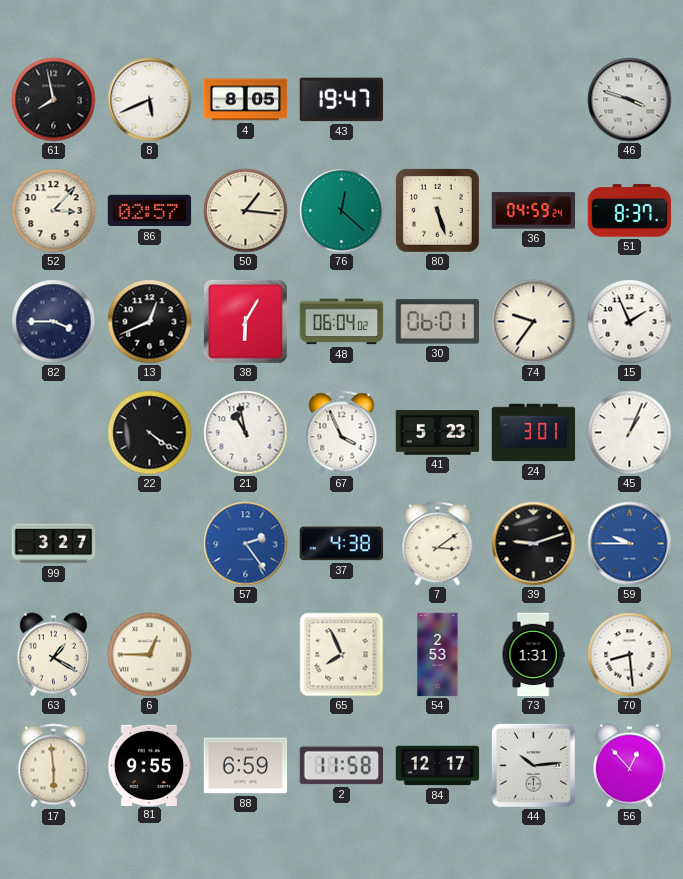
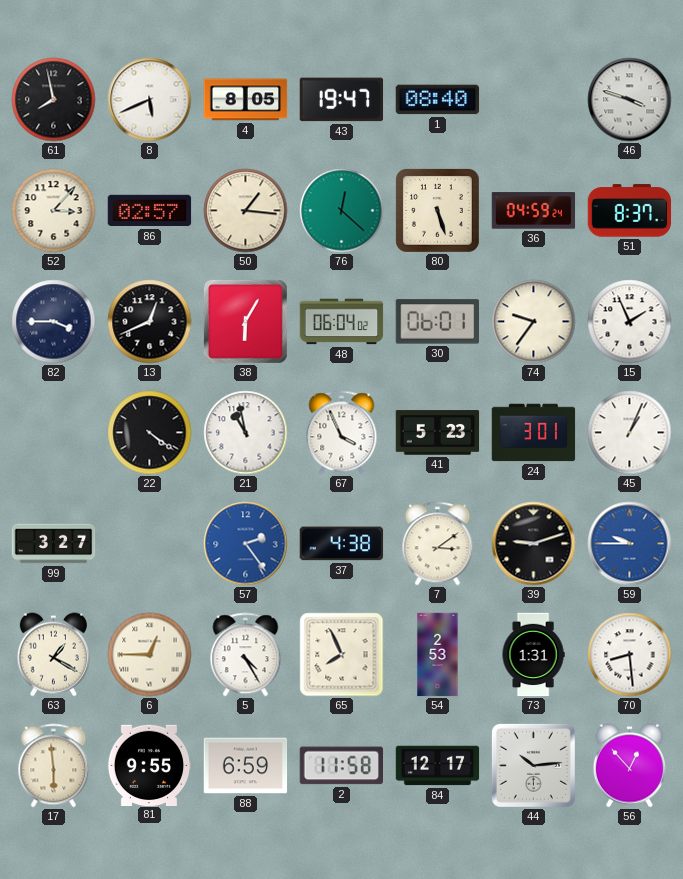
1: none -> 08:40
5: none -> 4:25
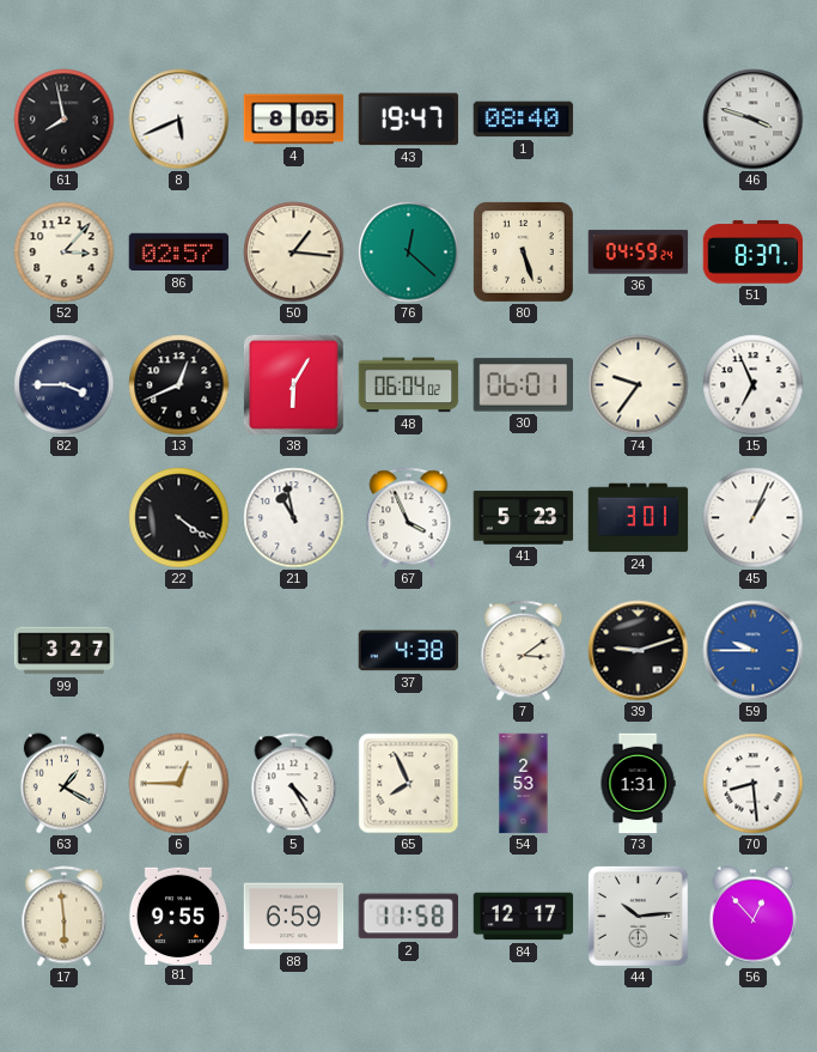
15: 1:56 -> 6:56
57: 2:24 -> none
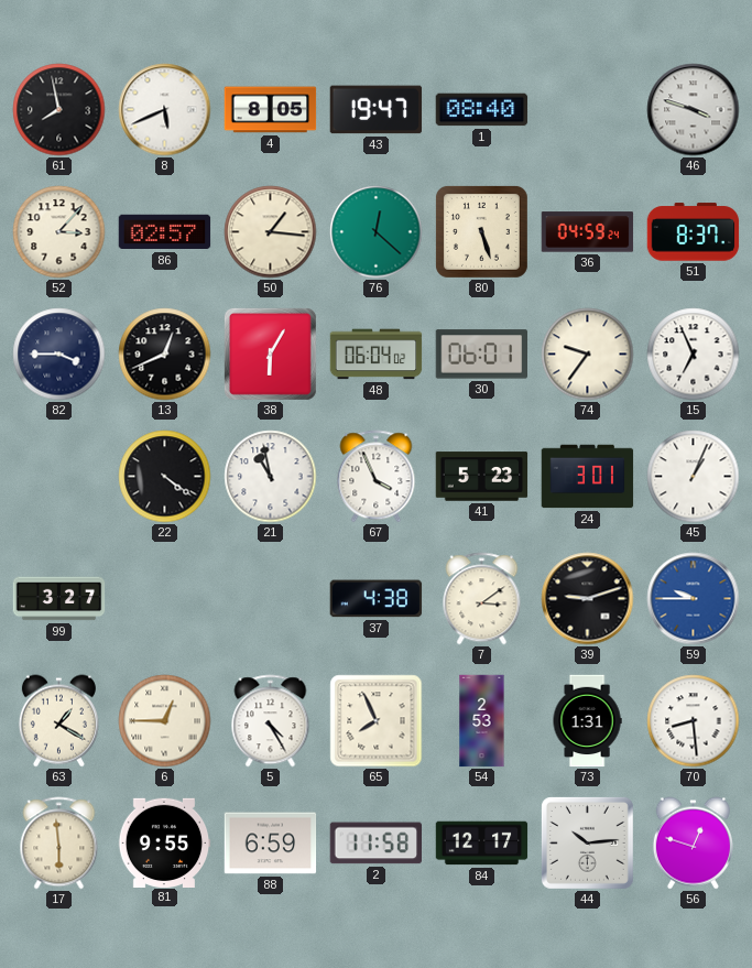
56: 12:53 -> 12:48
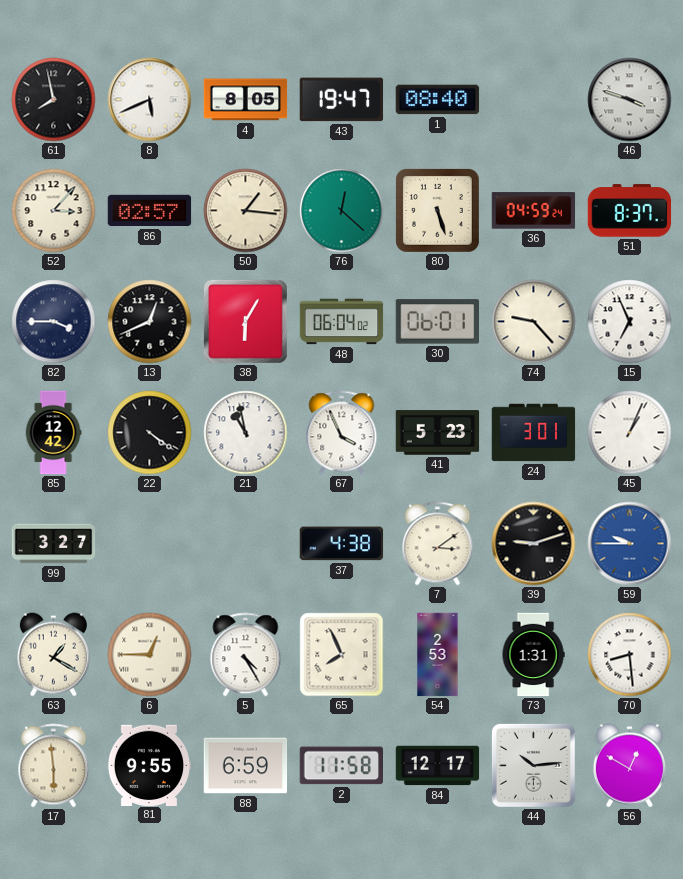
74: 9:36 -> 9:23
85: none -> 12:42
56: 12:48 -> 12:50
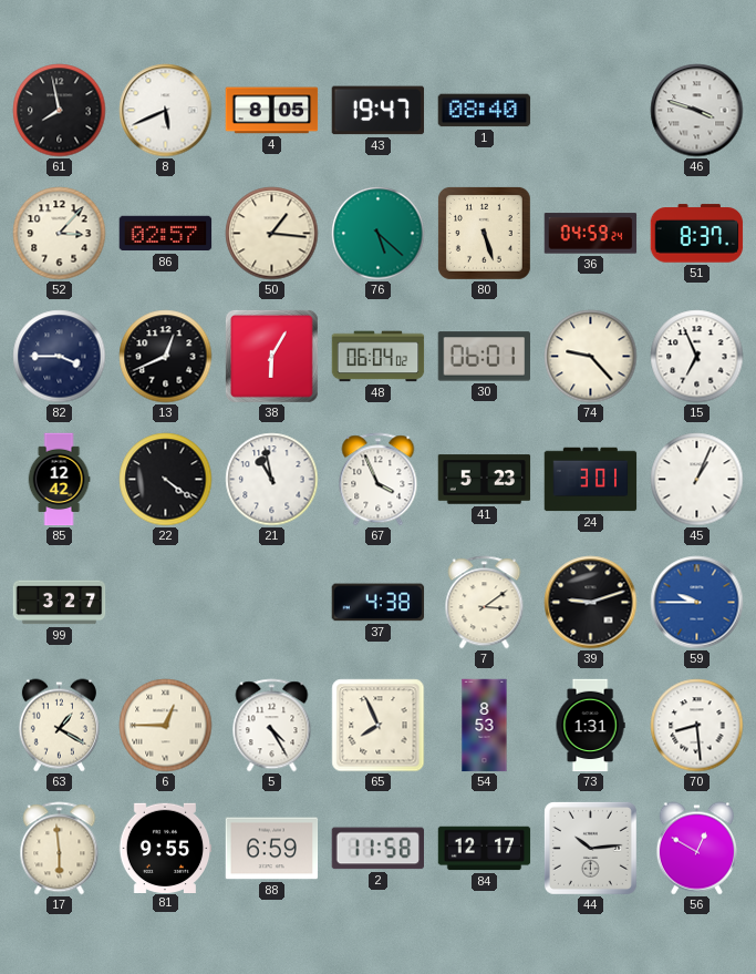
76: 12:22 -> 5:22
54: 2:53 -> 8:53
